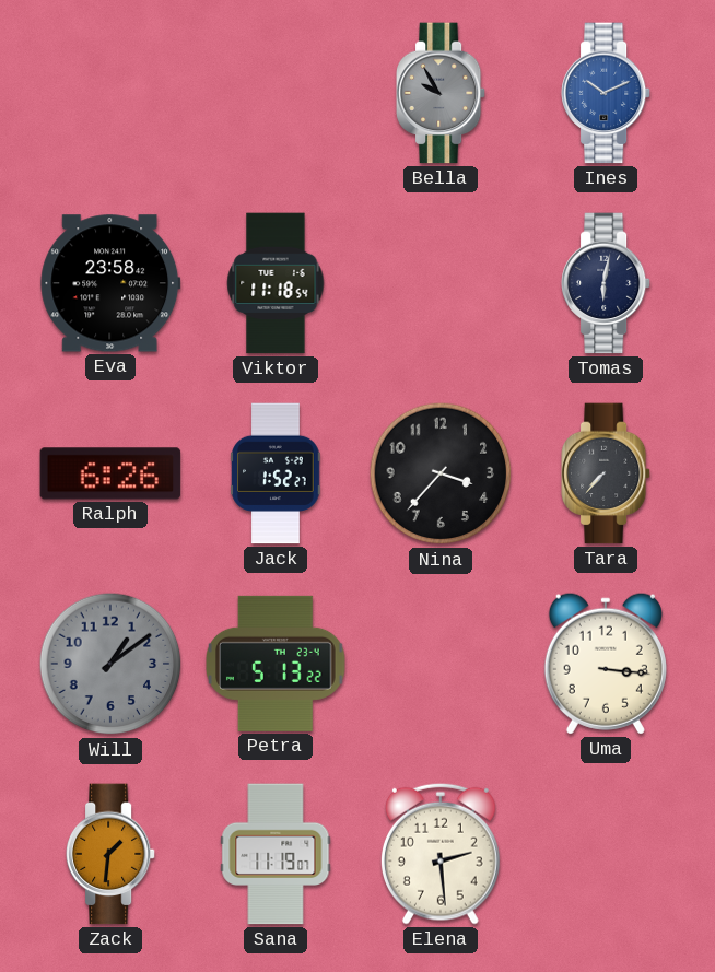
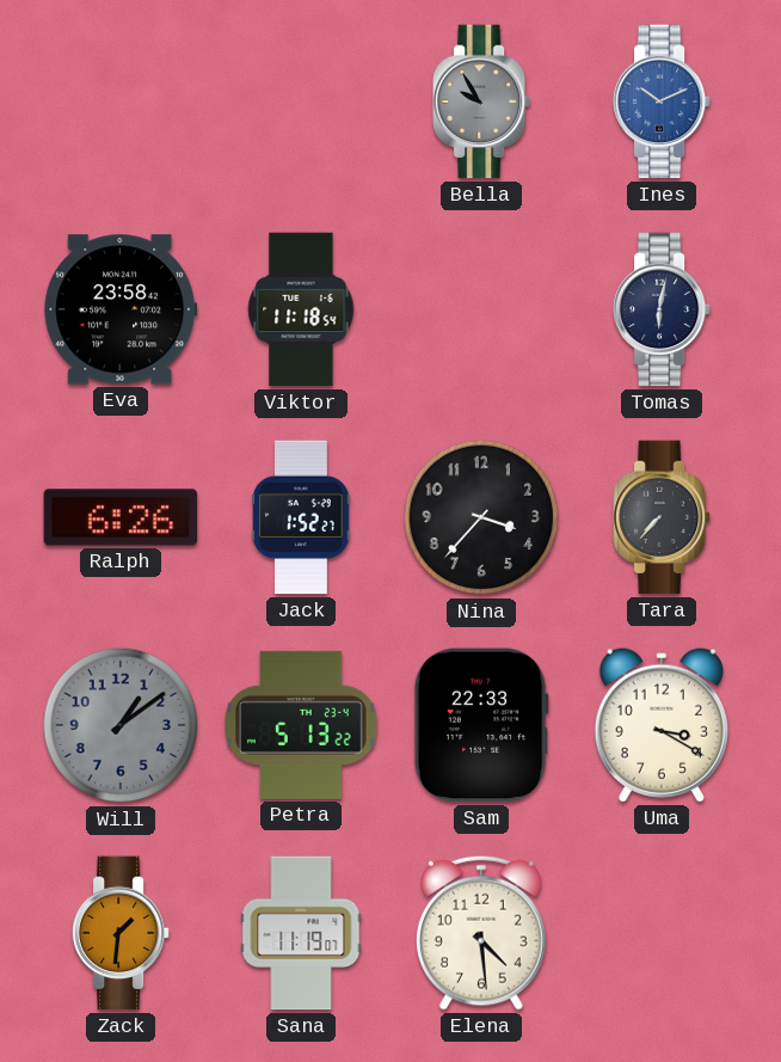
Sam: none -> 22:33
Uma: 3:16 -> 3:20
Elena: 2:29 -> 4:29
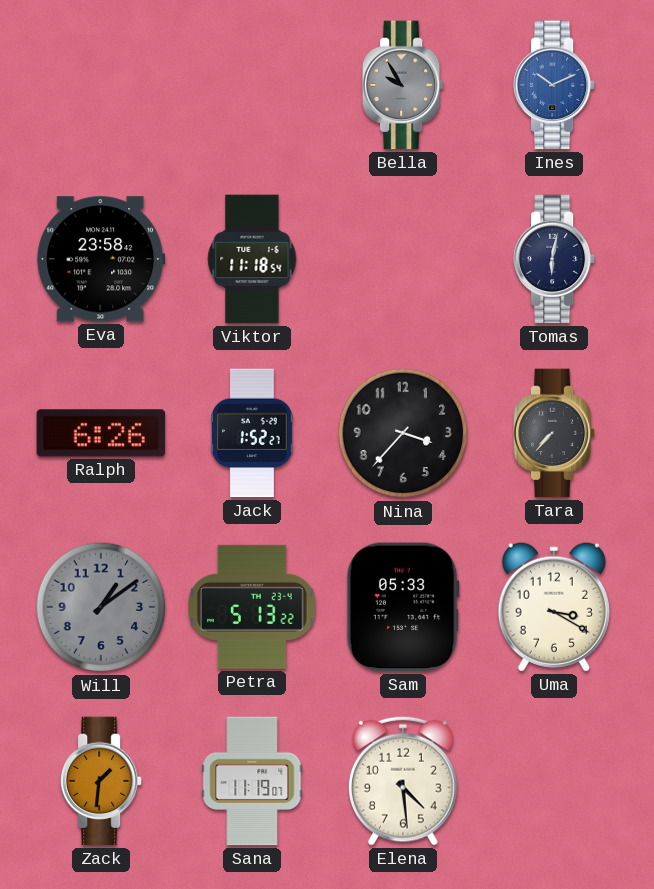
Sam: 22:33 -> 05:33
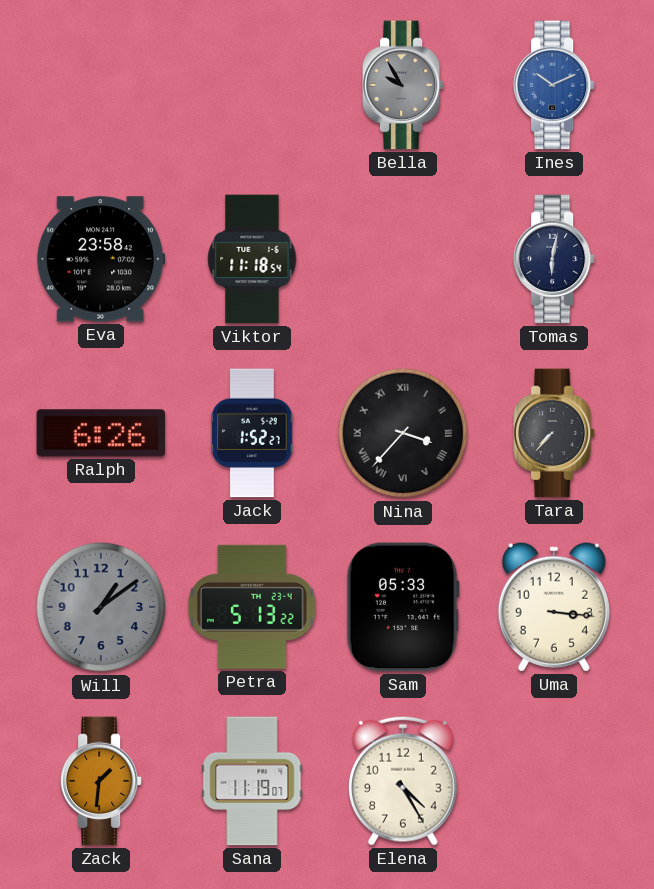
Nina numerals: Arabic -> Roman
Uma: 3:20 -> 3:16
Elena: 4:29 -> 4:25
